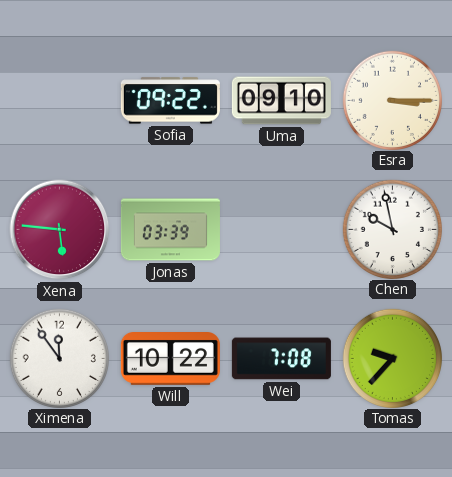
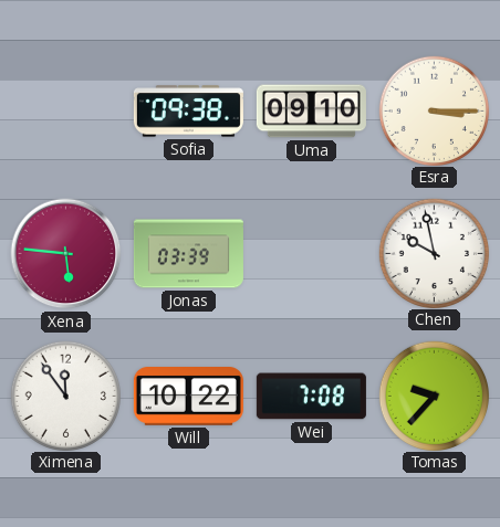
Sofia: 09:22 -> 09:38
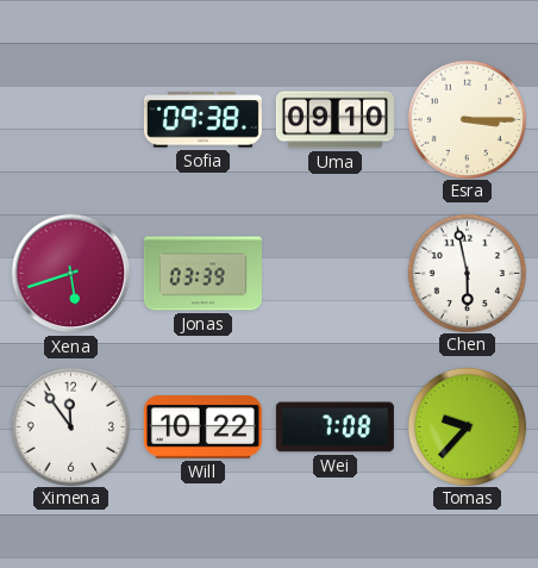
Xena: 5:46 -> 5:42
Chen: 9:58 -> 5:58
